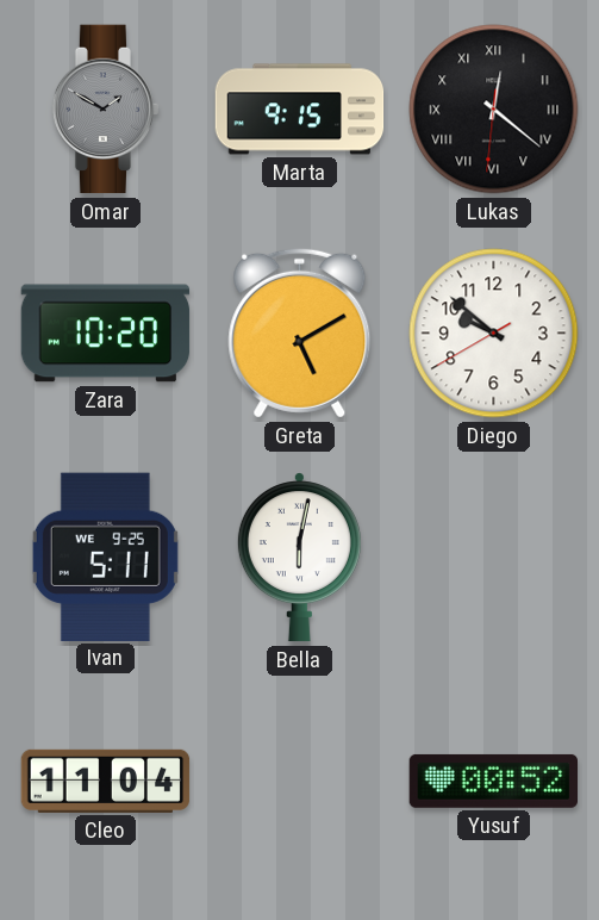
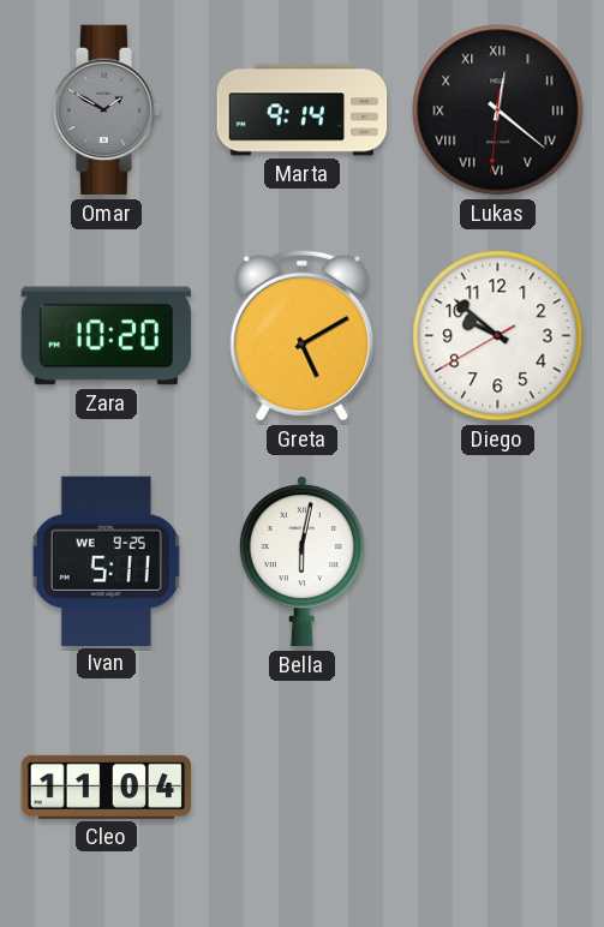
Marta: 9:15 -> 9:14
Yusuf: 00:52 -> none
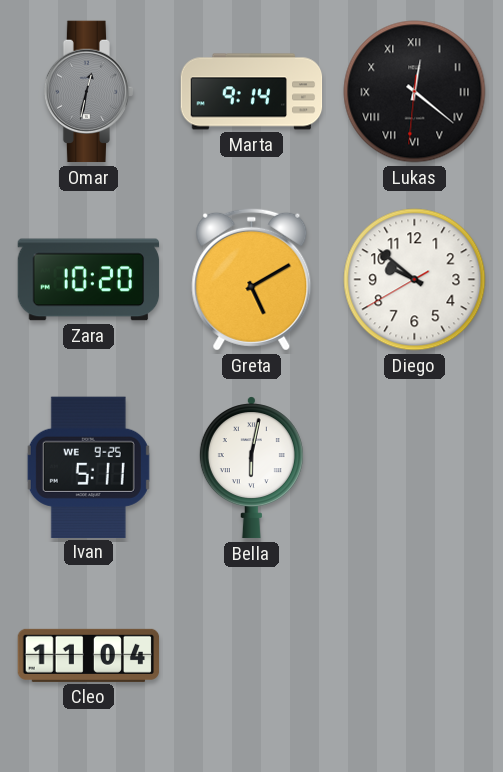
Omar: 1:50 -> 12:32
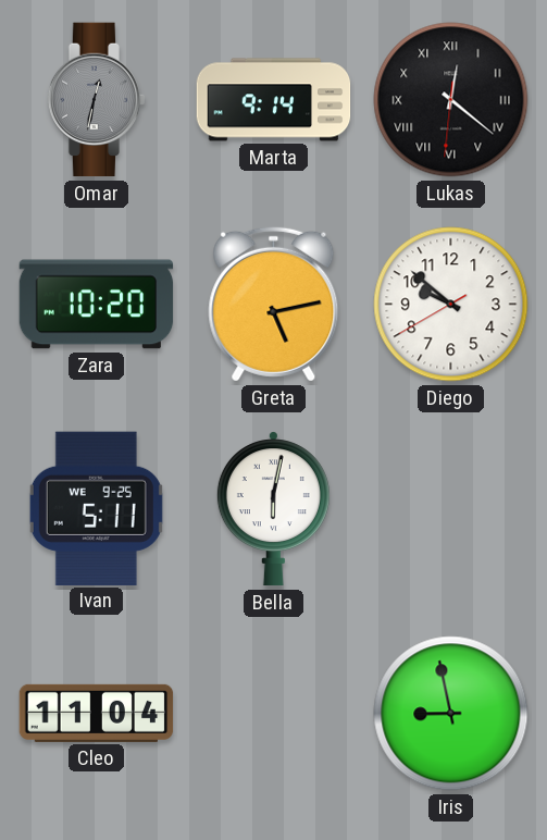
Greta: 5:10 -> 5:13
Iris: none -> 8:58
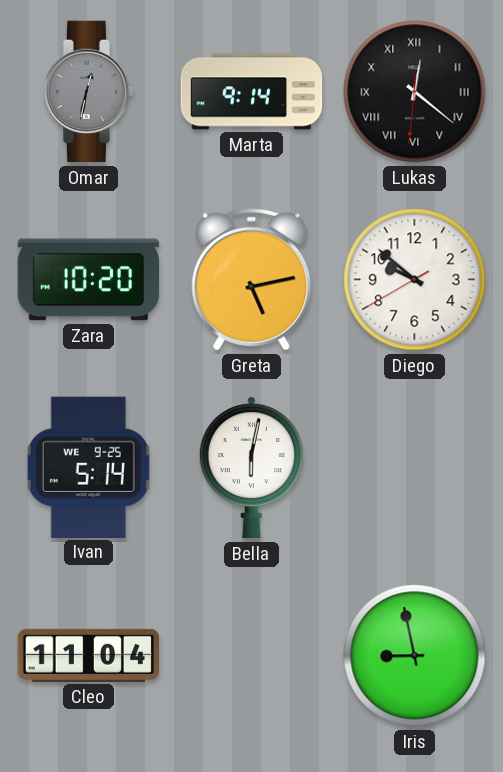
Ivan: 5:11 -> 5:14
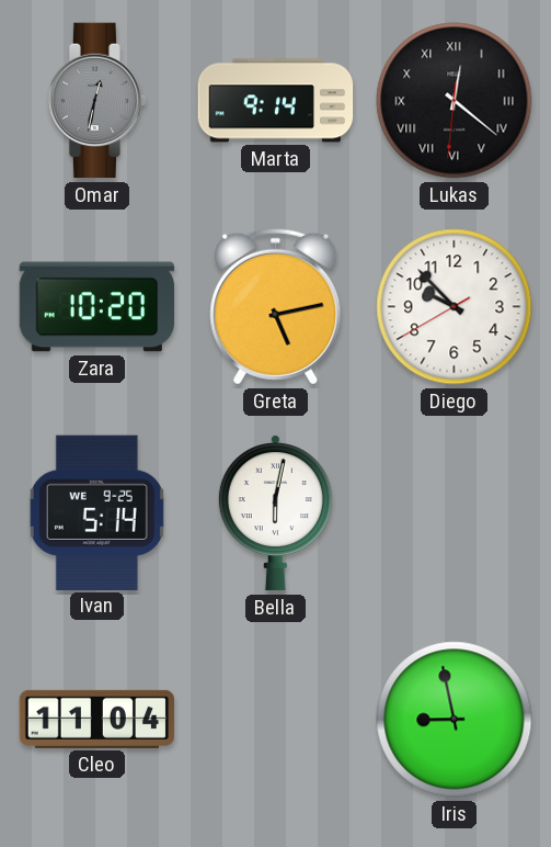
Diego: 9:51 -> 9:52
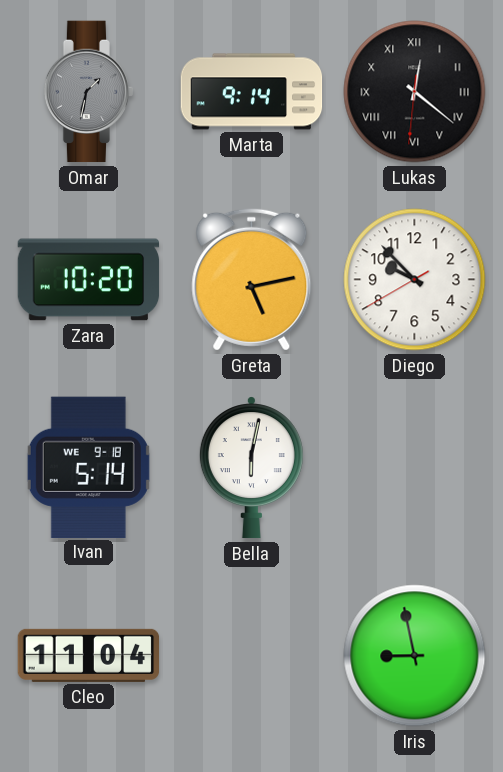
Omar: 12:32 -> 1:32
Ivan date: WE 9-25 -> WE 9-18
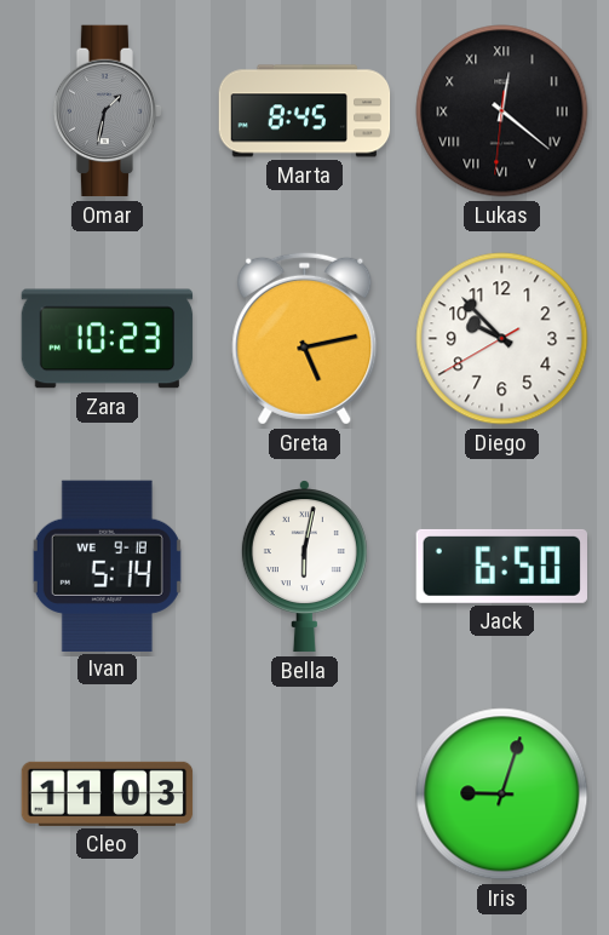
Marta: 9:14 -> 8:45
Zara: 10:20 -> 10:23
Jack: none -> 6:50
Cleo: 11:04 -> 11:03
Iris: 8:58 -> 9:03
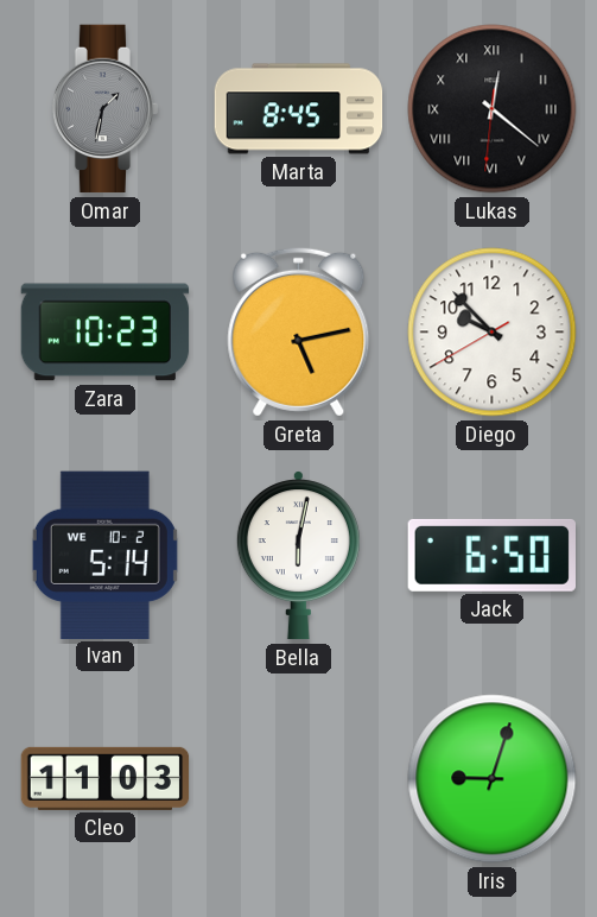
Ivan date: WE 9-18 -> WE 10-2
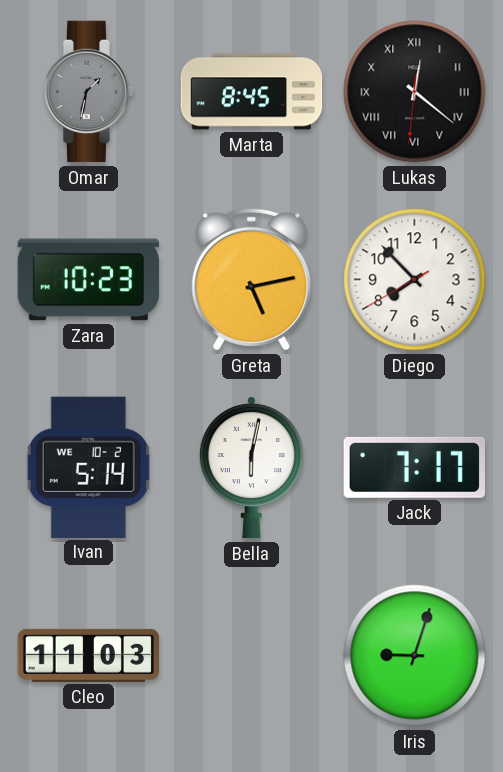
Diego: 9:52 -> 7:52
Jack: 6:50 -> 7:17
